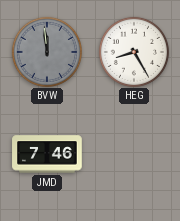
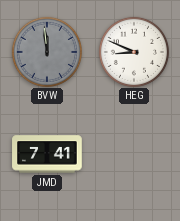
HEG: 8:25 -> 8:49
JMD: 7:46 -> 7:41
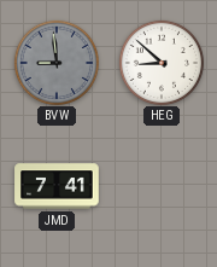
BVW: 11:59 -> 8:59
HEG: 8:49 -> 8:52
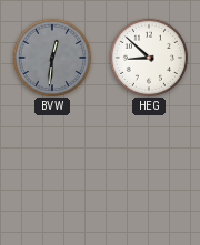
BVW: 8:59 -> 12:31
JMD: 7:41 -> none
